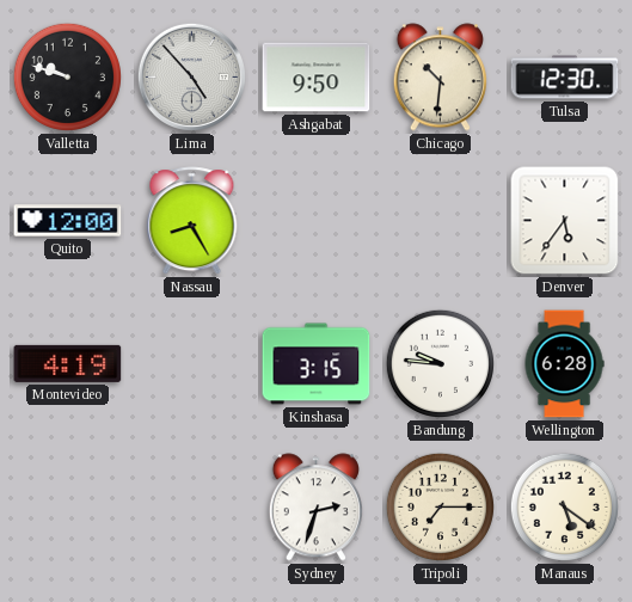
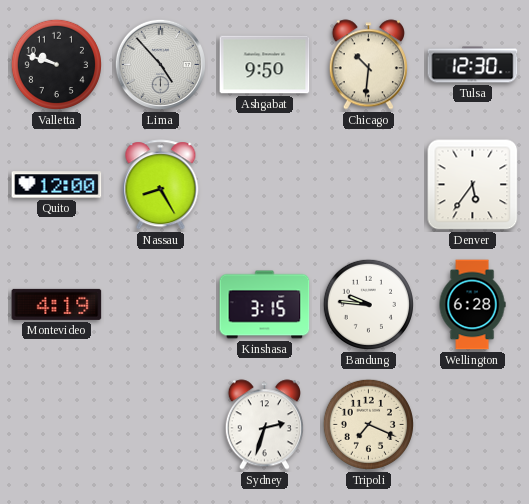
Tripoli: 7:15 -> 7:19
Manaus: 5:21 -> none
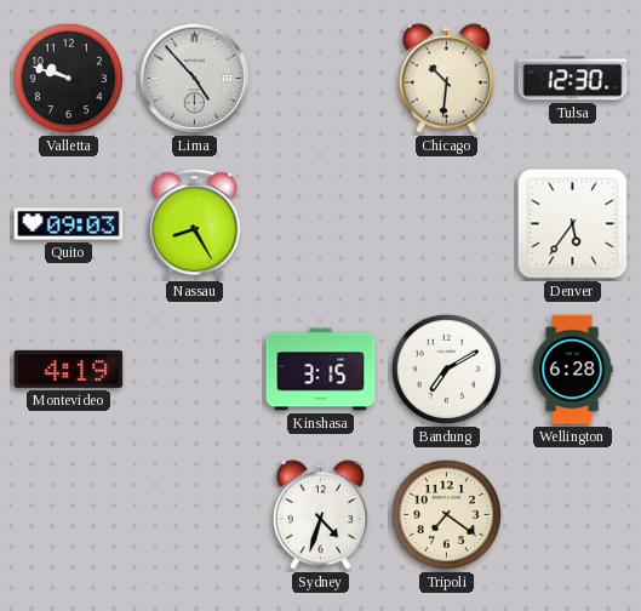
Ashgabat: 9:50 -> none
Quito: 12:00 -> 09:03
Bandung: 9:46 -> 7:10
Sydney: 2:33 -> 4:33
Tripoli: 7:19 -> 7:21
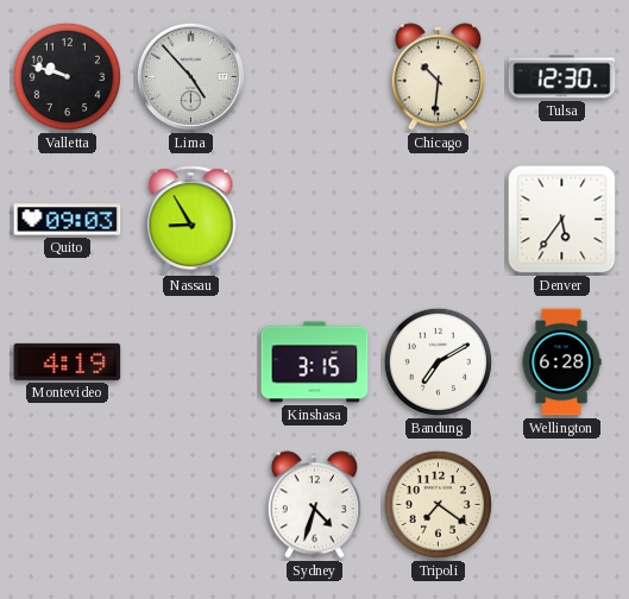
Nassau: 8:25 -> 8:55
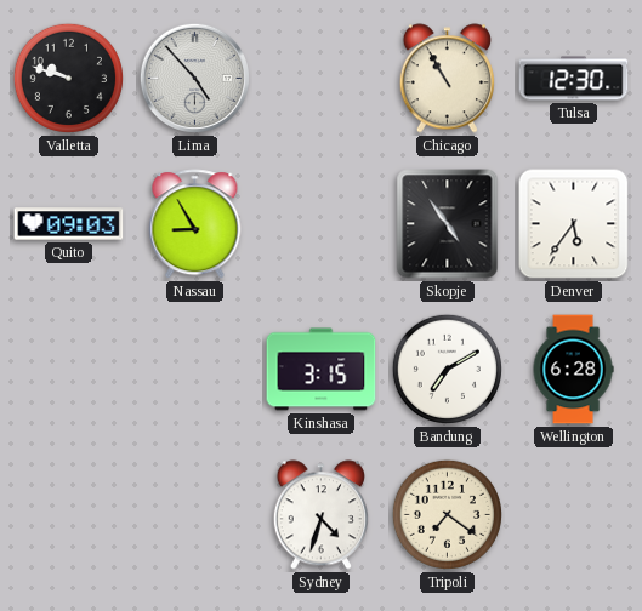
Chicago: 10:31 -> 10:55
Skopje: none -> 4:54
Montevideo: 4:19 -> none
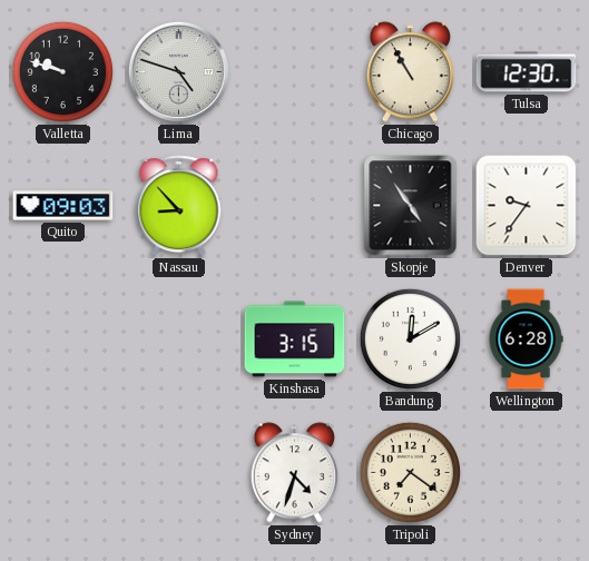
Lima: 4:53 -> 4:48
Nassau: 8:55 -> 8:53
Denver: 5:36 -> 9:36
Bandung: 7:10 -> 12:10
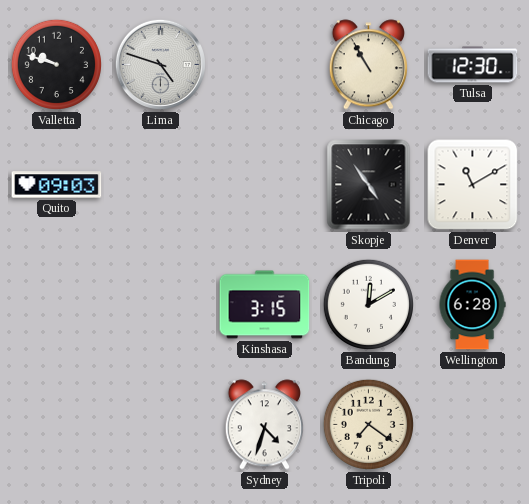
Nassau: 8:53 -> none
Denver: 9:36 -> 11:10
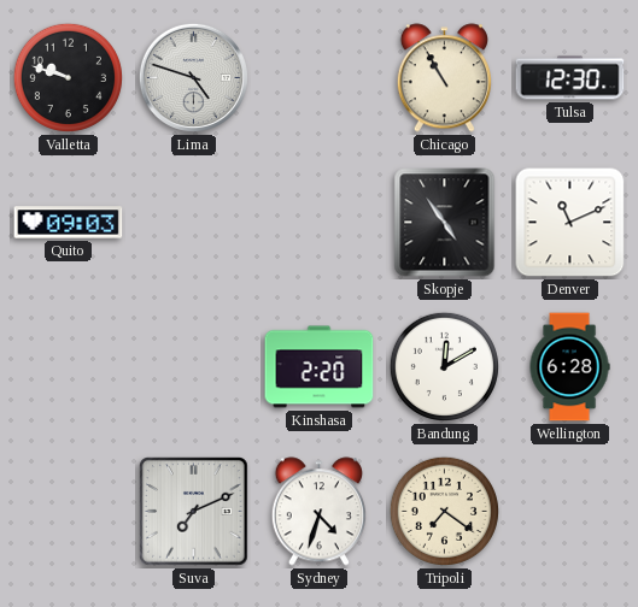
Denver: 11:10 -> 11:11
Kinshasa: 3:15 -> 2:20
Suva: none -> 7:11
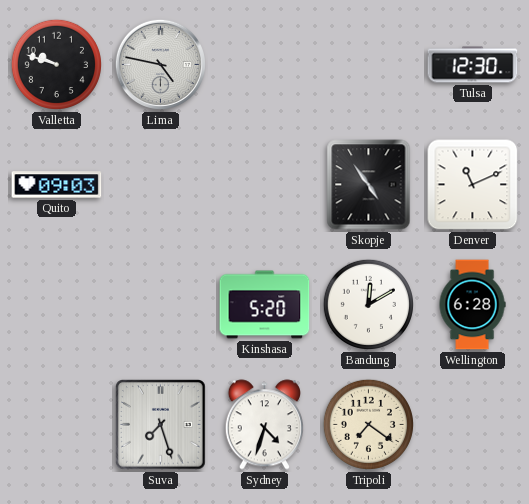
Lima: 4:48 -> 4:47
Chicago: 10:55 -> none
Kinshasa: 2:20 -> 5:20
Suva: 7:11 -> 7:27
